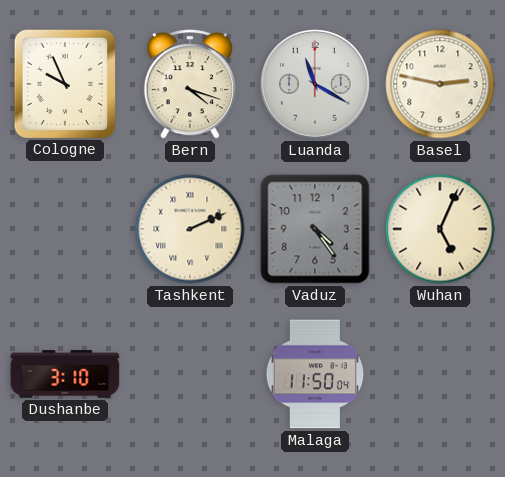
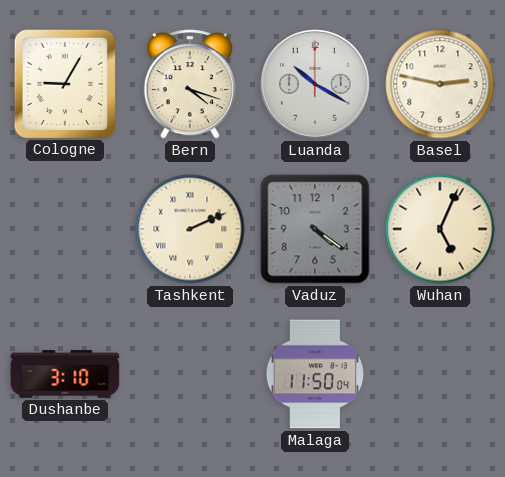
Cologne: 9:56 -> 9:05
Luanda: 11:20 -> 10:20
Vaduz: 4:24 -> 4:21
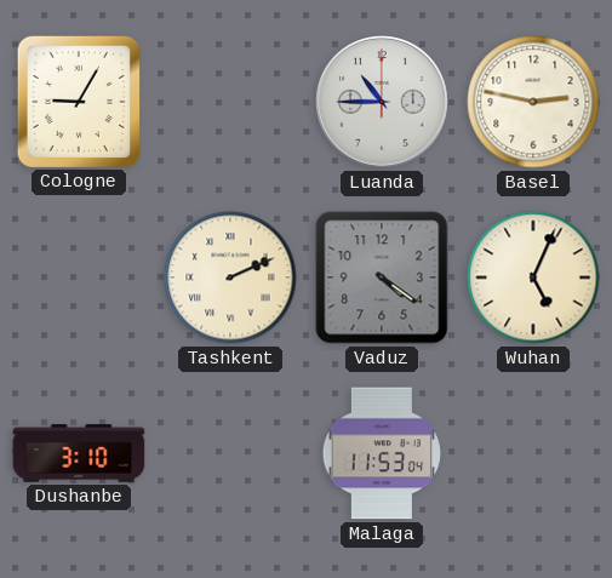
Bern: 4:18 -> none
Luanda: 10:20 -> 10:45
Malaga: 11:50 -> 11:53
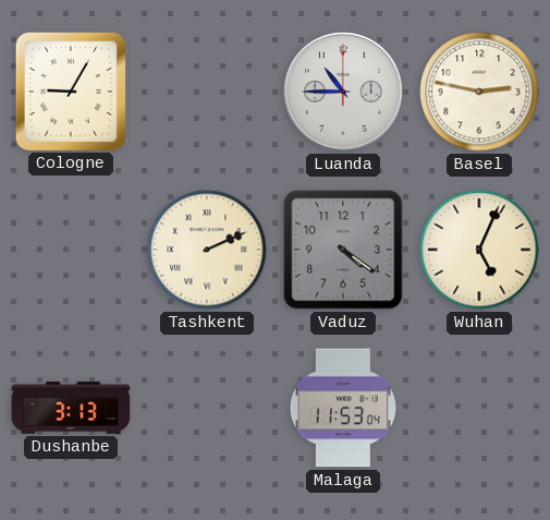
Dushanbe: 3:10 -> 3:13
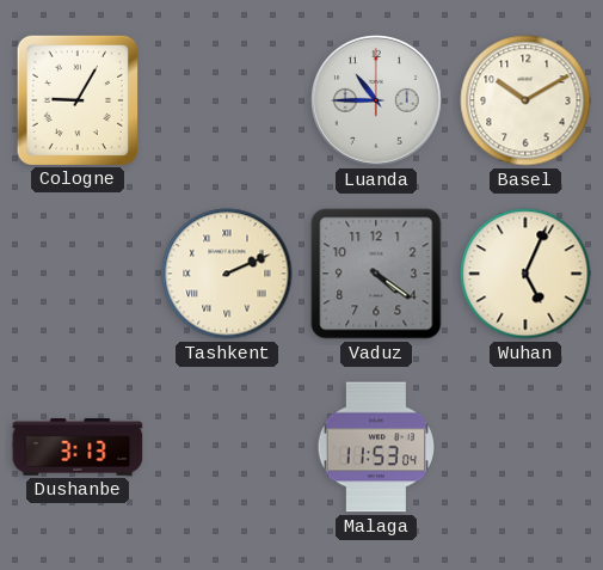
Basel: 2:47 -> 10:10
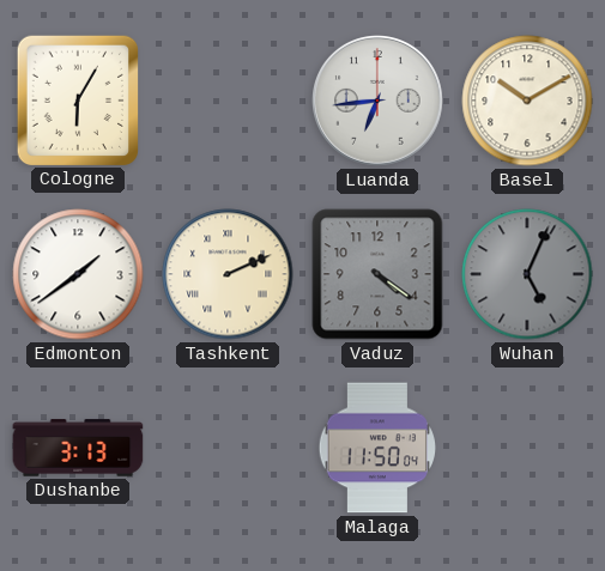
Cologne: 9:05 -> 6:05
Luanda: 10:45 -> 6:44
Edmonton: none -> 1:39
Wuhan dial: cream -> grey
Malaga: 11:53 -> 11:50
